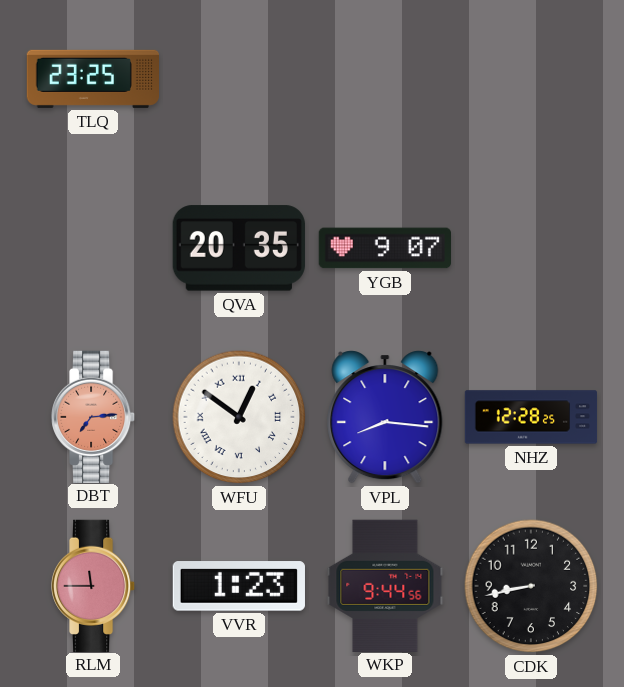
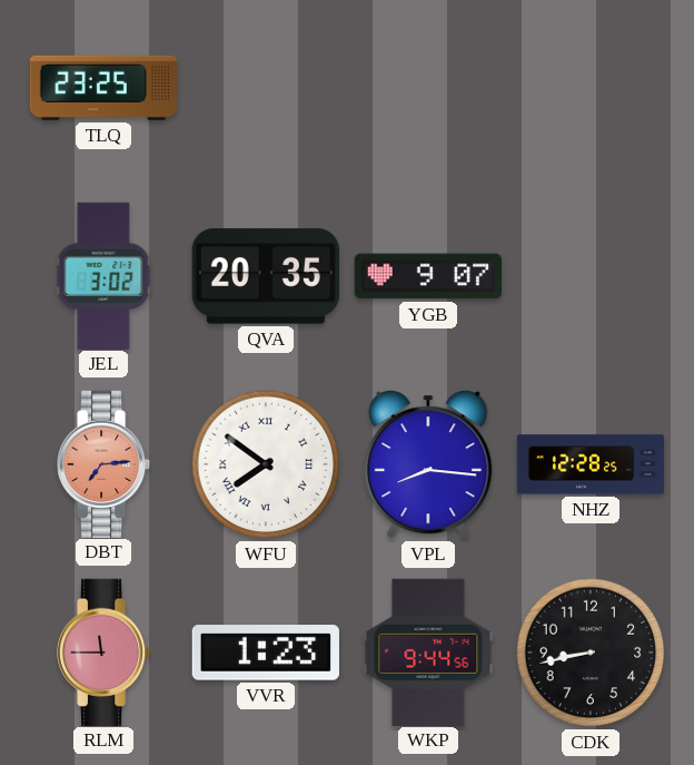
JEL: none -> 3:02
WFU: 12:51 -> 7:51
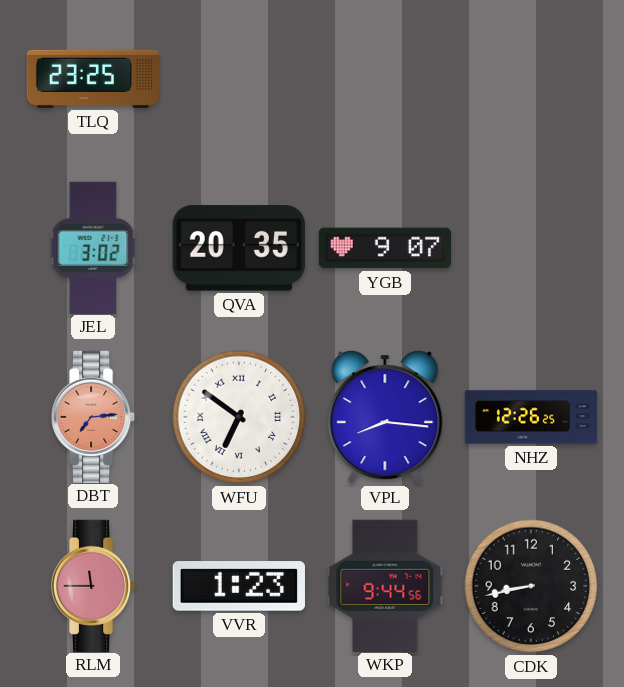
WFU: 7:51 -> 6:51
NHZ: 12:28 -> 12:26
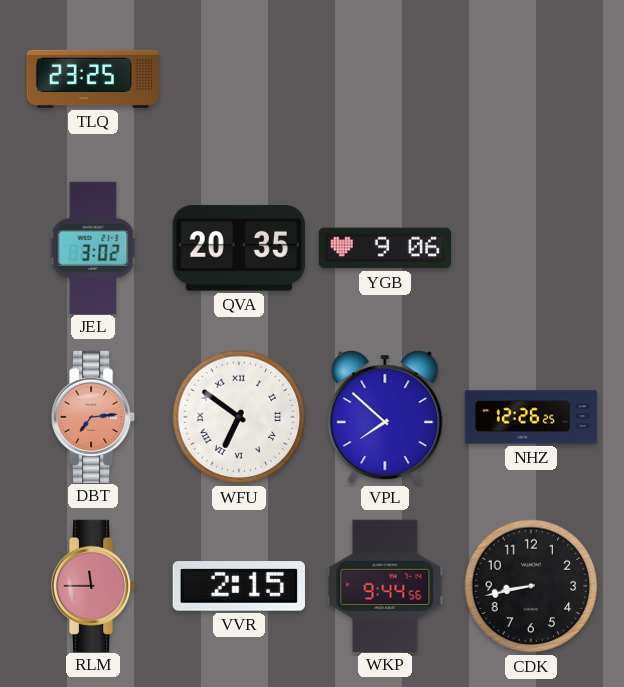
YGB: 9:07 -> 9:06
VPL: 8:16 -> 7:52
VVR: 1:23 -> 2:15
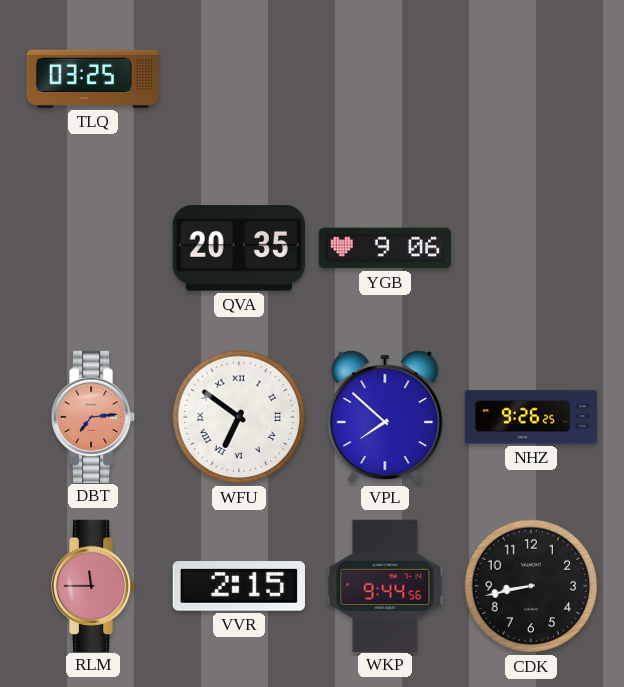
TLQ: 23:25 -> 03:25
JEL: 3:02 -> none
NHZ: 12:26 -> 9:26
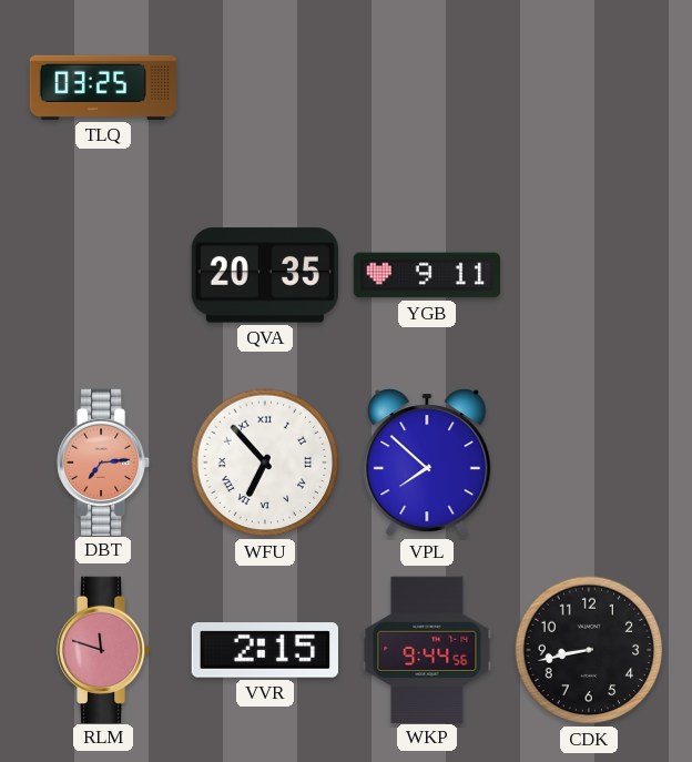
YGB: 9:06 -> 9:11
WFU: 6:51 -> 6:53
NHZ: 9:26 -> none
RLM: 11:45 -> 11:48
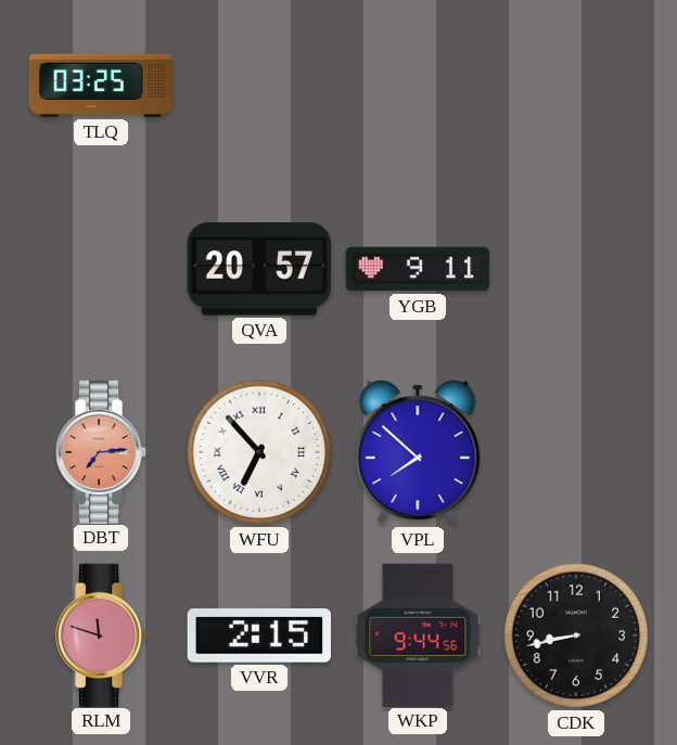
QVA: 20:35 -> 20:57
